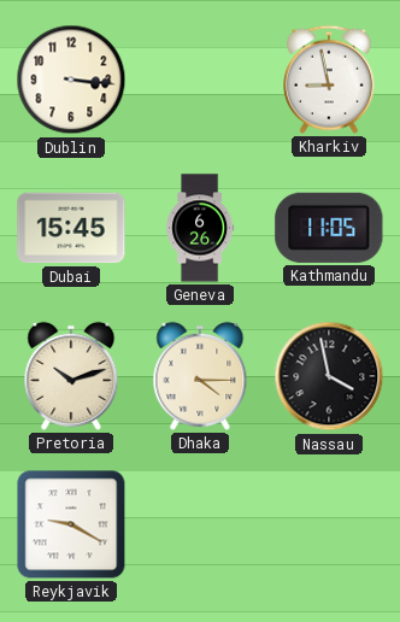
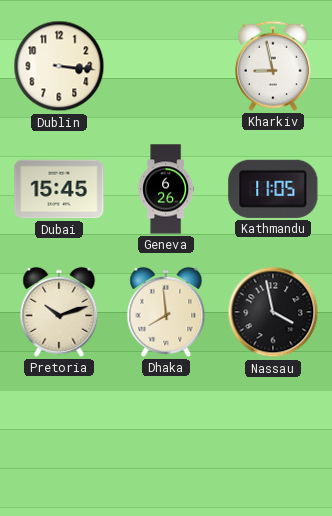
Dhaka: 4:15 -> 7:59
Reykjavik: 9:20 -> none
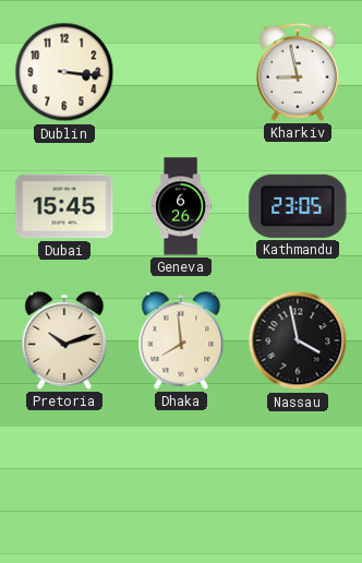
Kathmandu: 11:05 -> 23:05
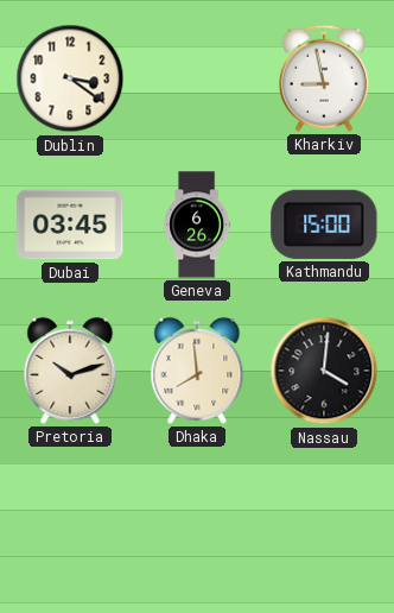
Dublin: 3:16 -> 3:21
Dubai: 15:45 -> 03:45
Kathmandu: 23:05 -> 15:00
Nassau: 3:58 -> 4:01
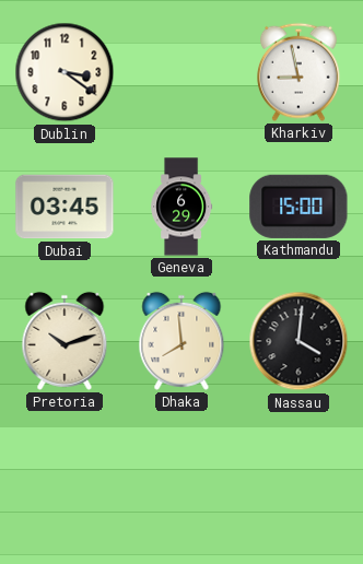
Geneva: 6:26 -> 6:29
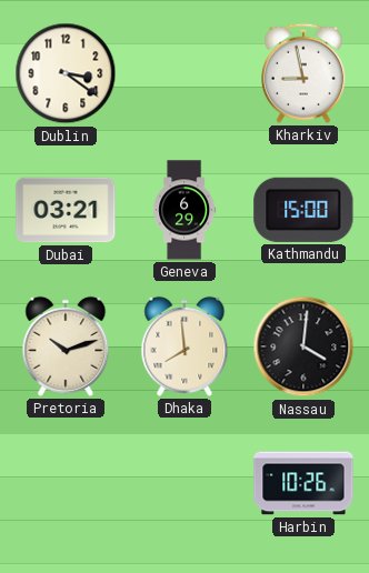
Dubai: 03:45 -> 03:21
Harbin: none -> 10:26
